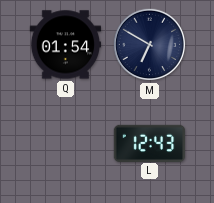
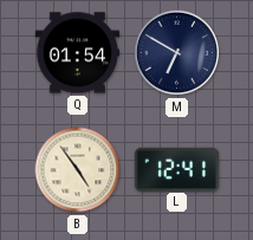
B: none -> 4:54
L: 12:43 -> 12:41
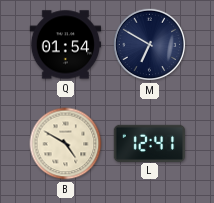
B: 4:54 -> 4:50
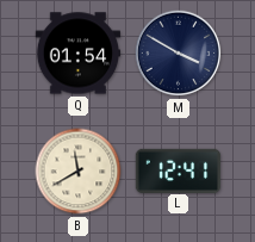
M: 6:50 -> 3:50
B: 4:50 -> 11:40
